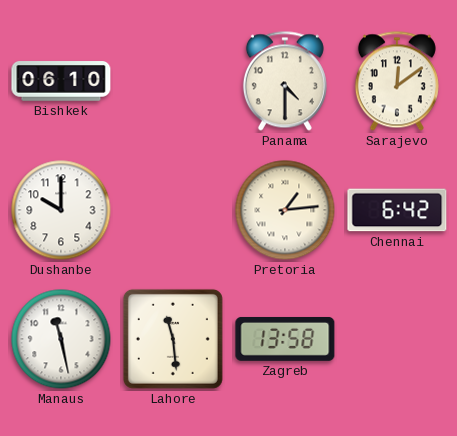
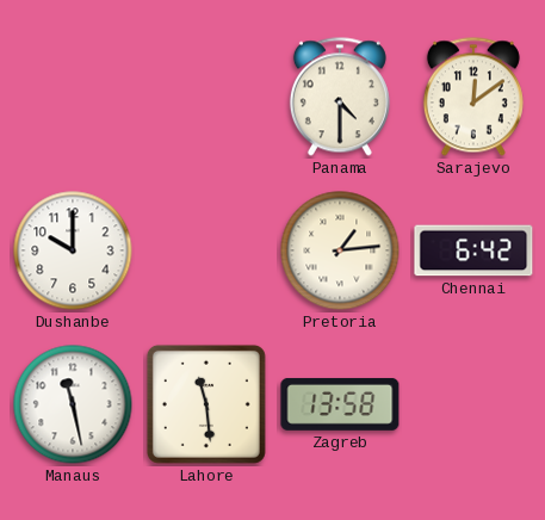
Bishkek: 06:10 -> none
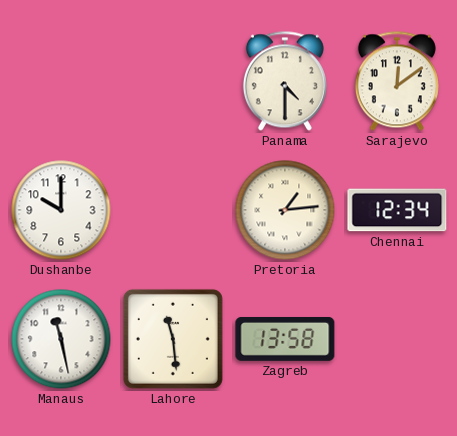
Chennai: 6:42 -> 12:34
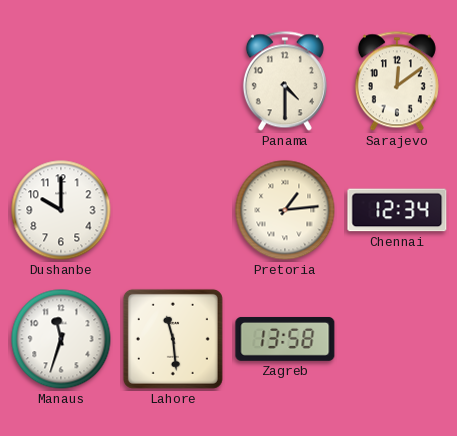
Manaus: 11:28 -> 11:33
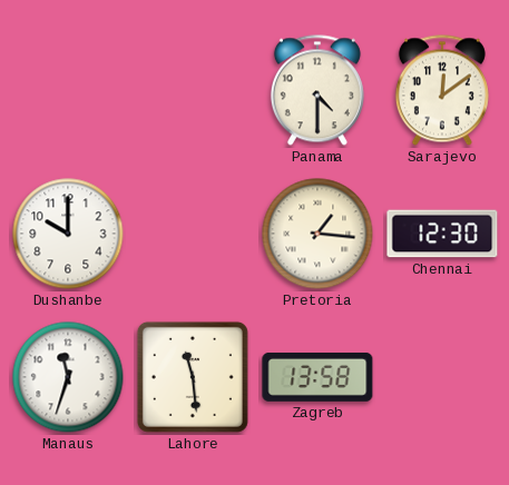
Pretoria: 1:14 -> 1:16
Chennai: 12:34 -> 12:30
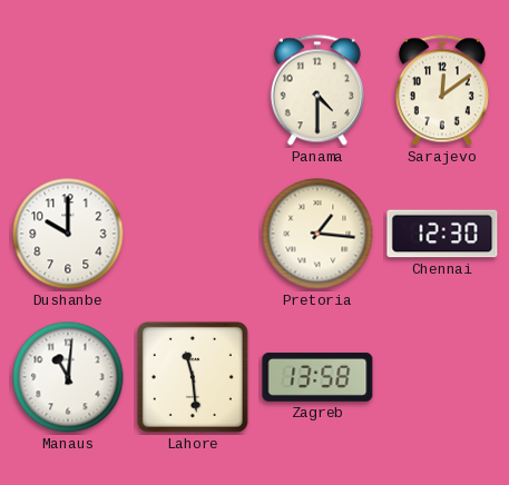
Manaus: 11:33 -> 11:01
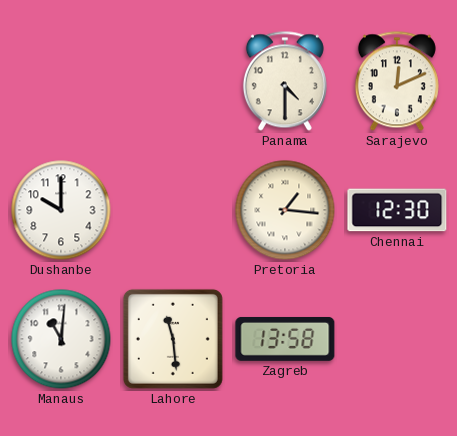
Sarajevo: 12:09 -> 12:11
